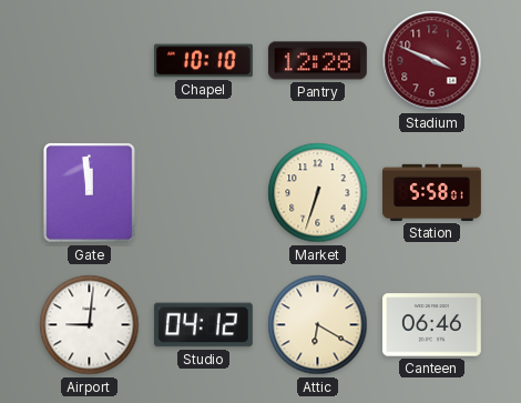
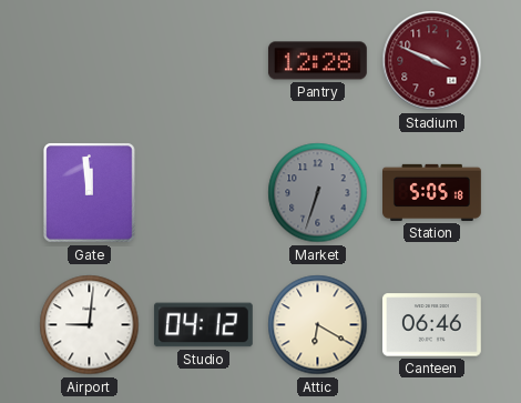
Chapel: 10:10 -> none
Market dial: cream -> grey
Station: 5:58 -> 5:05
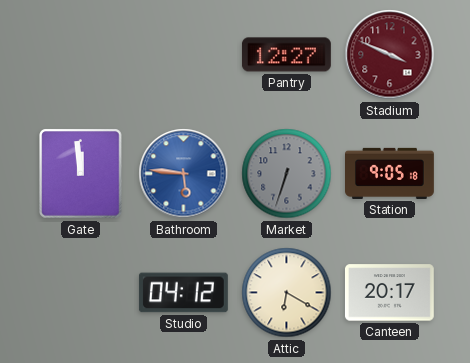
Pantry: 12:28 -> 12:27
Bathroom: none -> 5:46
Station: 5:05 -> 9:05
Airport: 9:01 -> none
Canteen: 06:46 -> 20:17
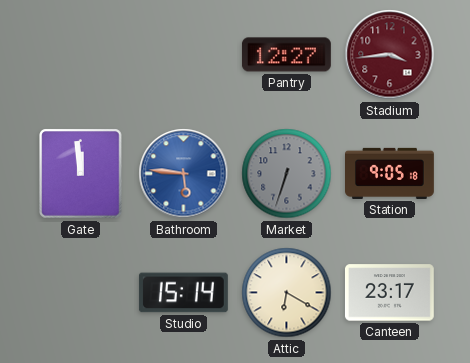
Stadium: 3:49 -> 3:44
Studio: 04:12 -> 15:14
Canteen: 20:17 -> 23:17
